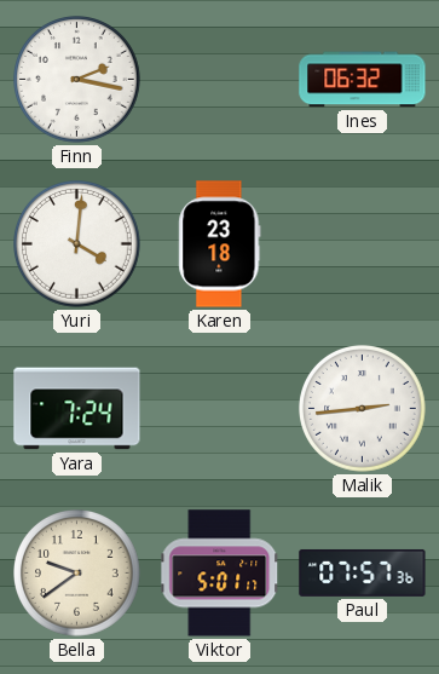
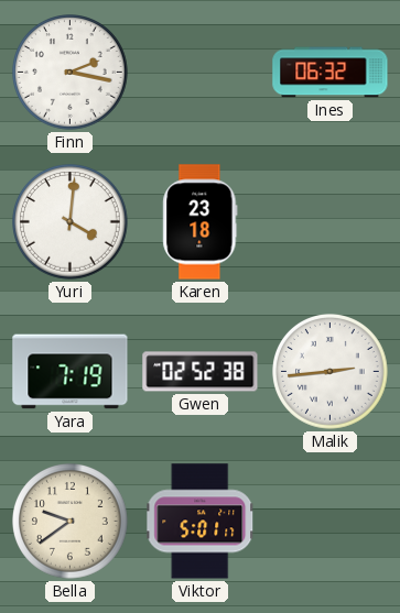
Yara: 7:24 -> 7:19
Gwen: none -> 02:52
Paul: 07:57 -> none
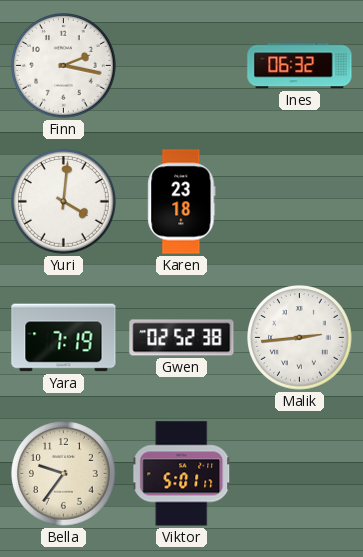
Bella: 9:39 -> 9:36
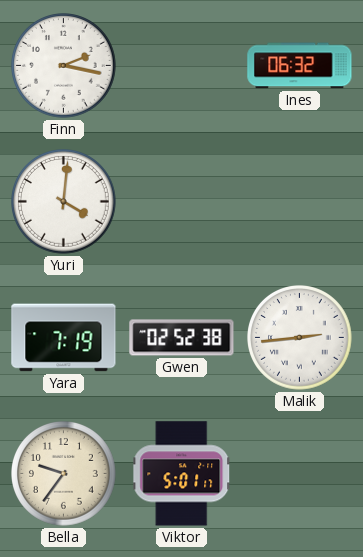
Karen: 23:18 -> none
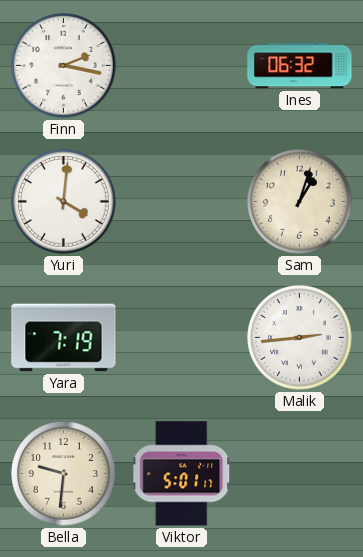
Sam: none -> 1:03
Gwen: 02:52 -> none
Bella: 9:36 -> 9:31
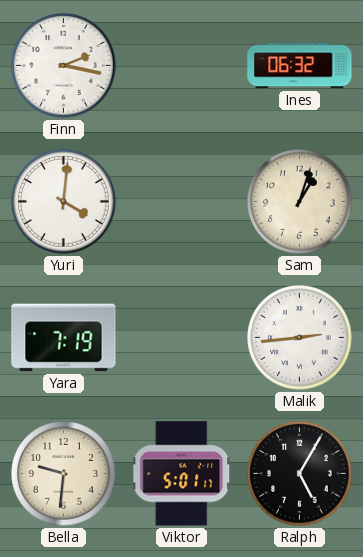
Ralph: none -> 5:05
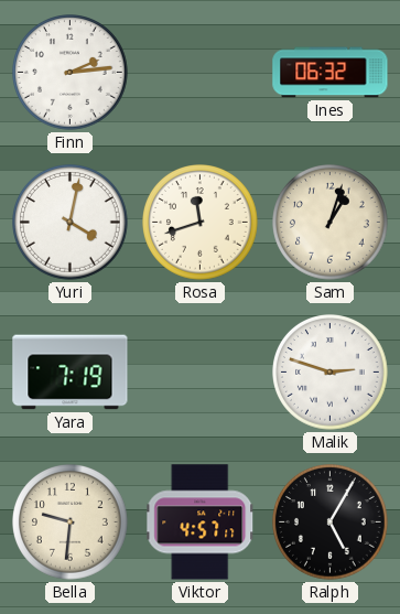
Finn: 2:17 -> 2:14
Yuri: 4:01 -> 4:02
Rosa: none -> 11:42
Malik: 2:44 -> 2:48
Viktor: 5:01 -> 4:57
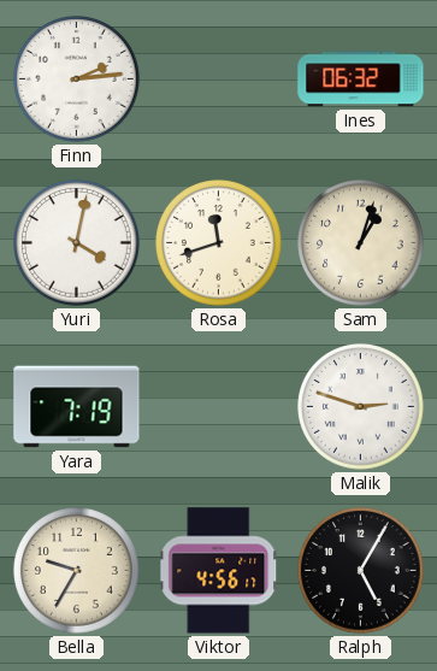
Bella: 9:31 -> 9:35
Viktor: 4:57 -> 4:56
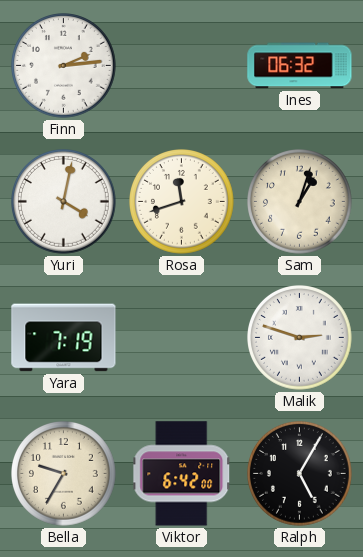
Viktor: 4:56 -> 6:42
